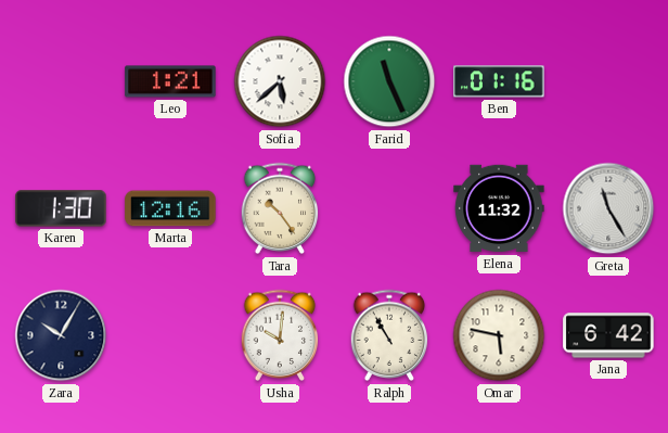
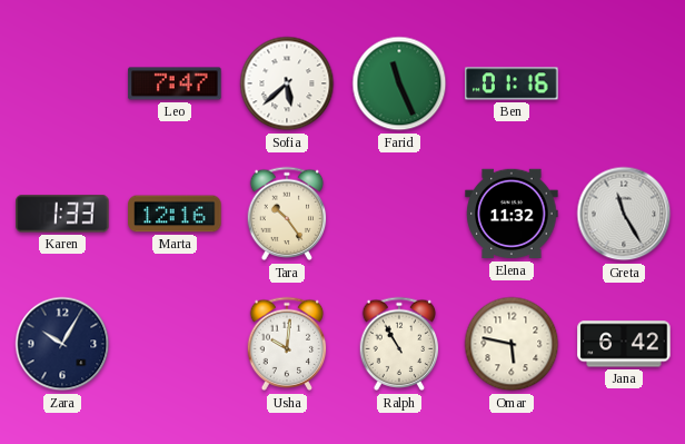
Leo: 1:21 -> 7:47
Karen: 1:30 -> 1:33
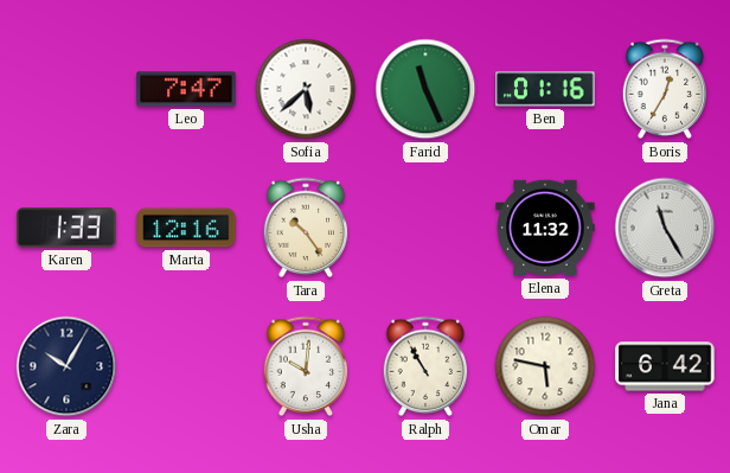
Boris: none -> 12:35
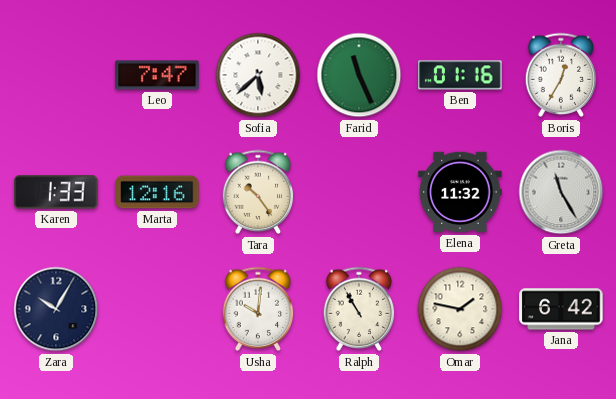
Omar: 5:47 -> 1:47
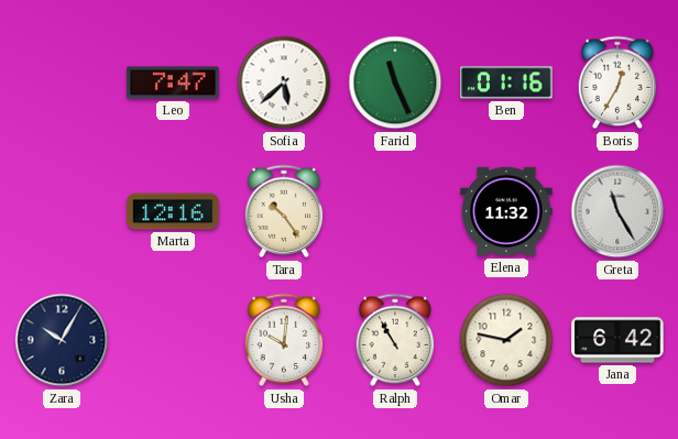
Karen: 1:33 -> none
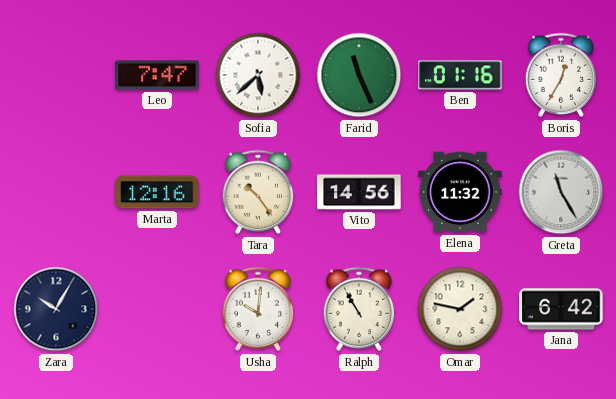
Vito: none -> 14:56
